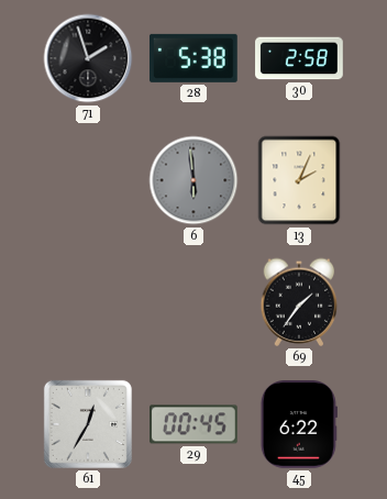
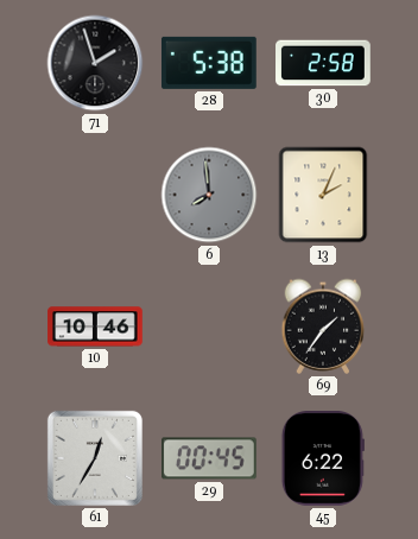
6: 5:59 -> 7:59
10: none -> 10:46
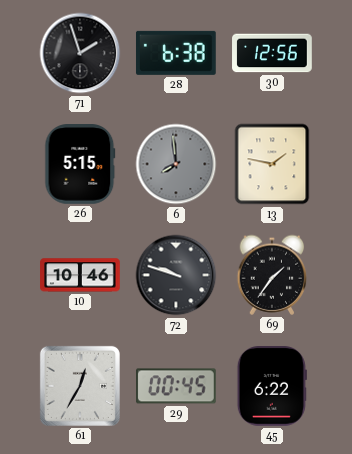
28: 5:38 -> 6:38
30: 2:58 -> 12:56
26: none -> 5:15
13: 2:04 -> 1:47
72: none -> 9:48
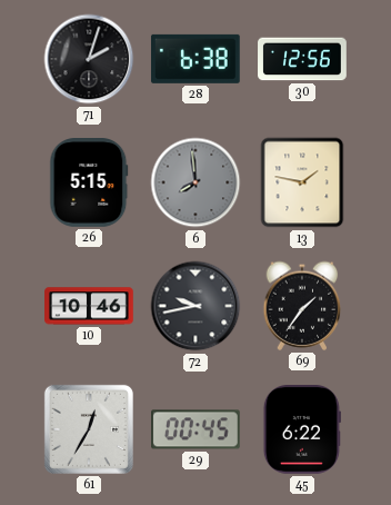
71: 1:57 -> 2:03
72: 9:48 -> 9:43
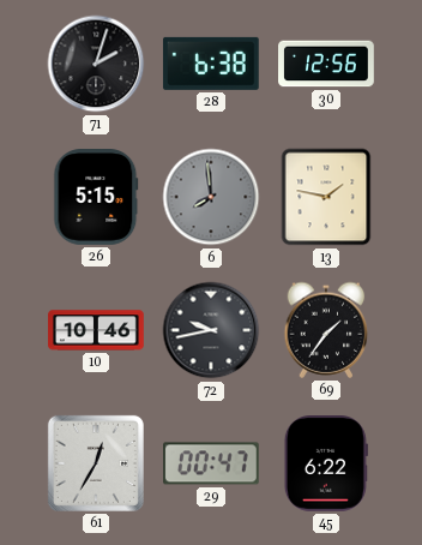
29: 00:45 -> 00:47
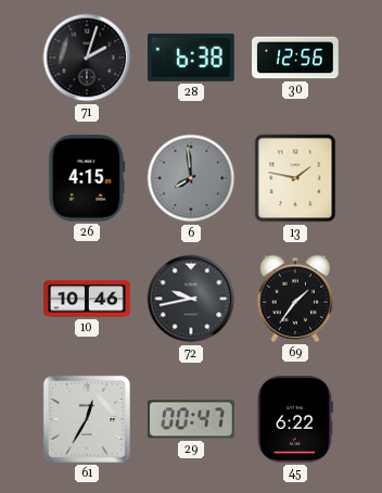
26: 5:15 -> 4:15
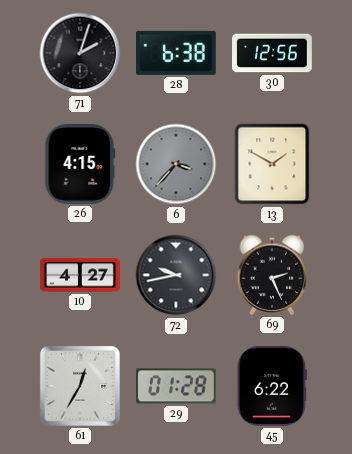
6: 7:59 -> 3:37
13: 1:47 -> 1:50
10: 10:46 -> 4:27
69: 1:36 -> 2:26
29: 00:47 -> 01:28
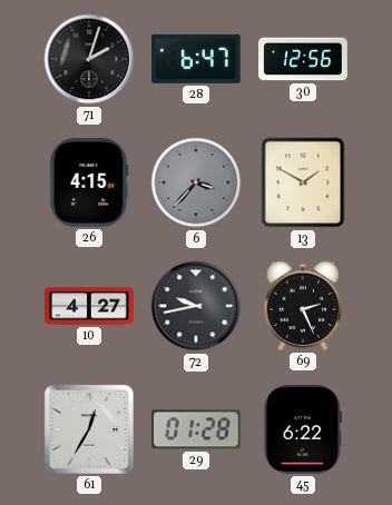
28: 6:38 -> 6:47
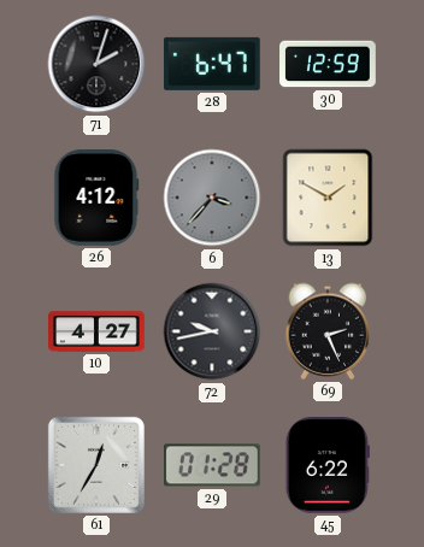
30: 12:56 -> 12:59
26: 4:15 -> 4:12
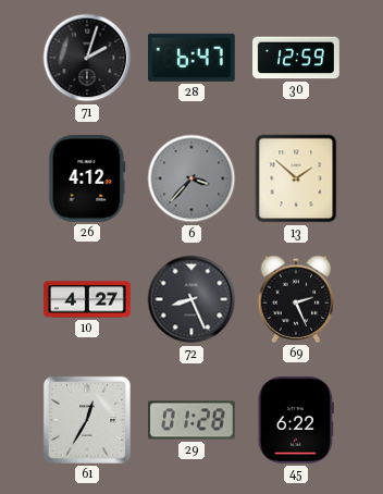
13: 1:50 -> 1:52
72: 9:43 -> 8:26
